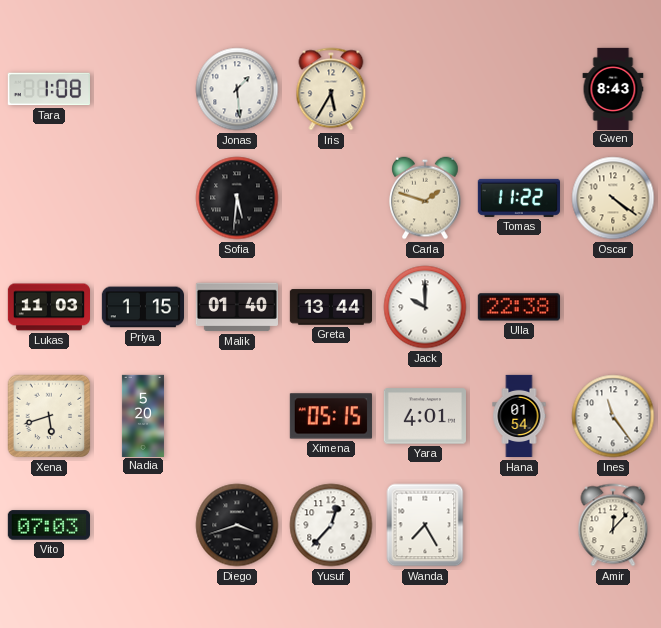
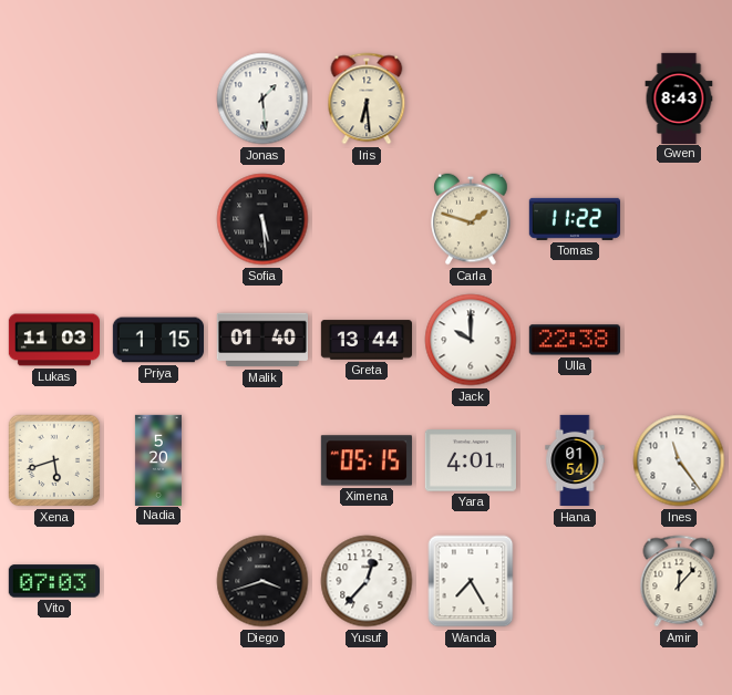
Tara: 1:08 -> none
Iris: 5:35 -> 6:29
Sofia: 5:31 -> 5:29
Oscar: 4:21 -> none
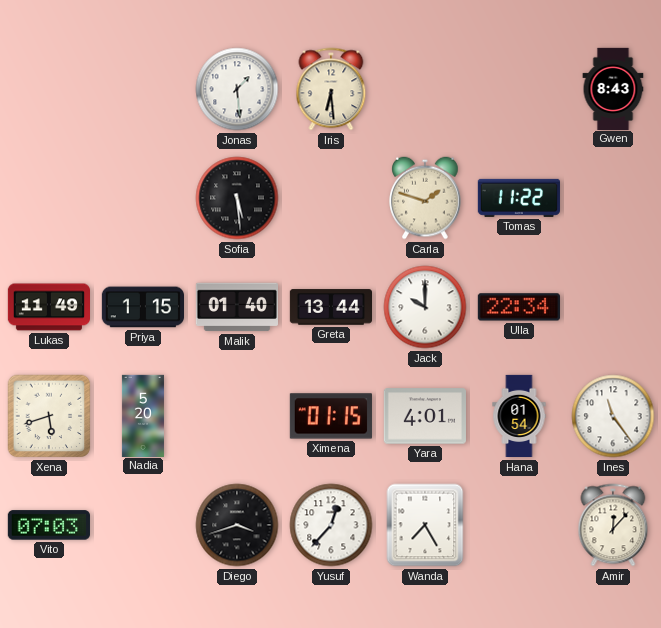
Lukas: 11:03 -> 11:49
Ulla: 22:38 -> 22:34
Ximena: 05:15 -> 01:15
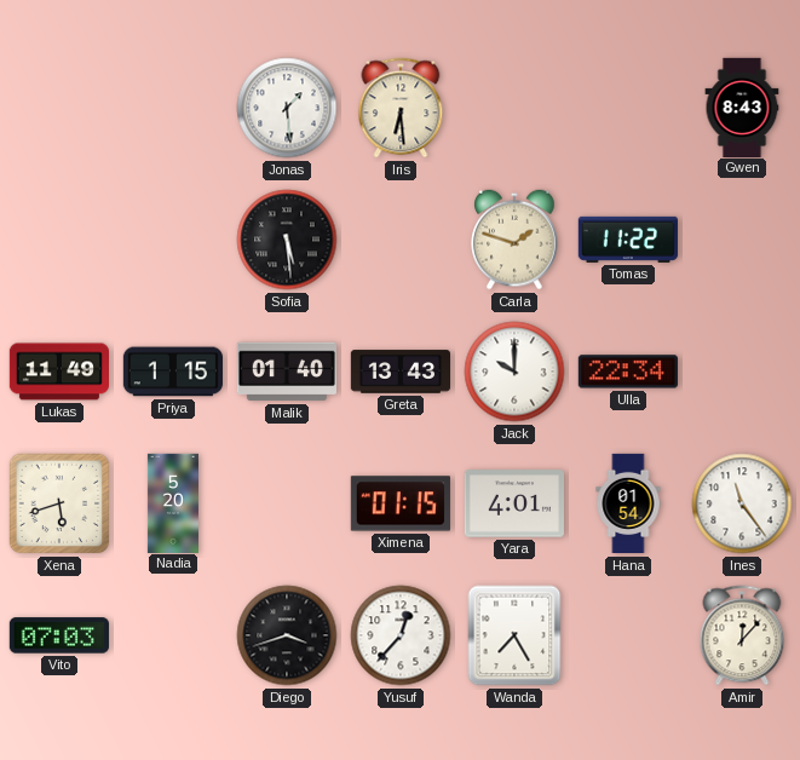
Greta: 13:44 -> 13:43
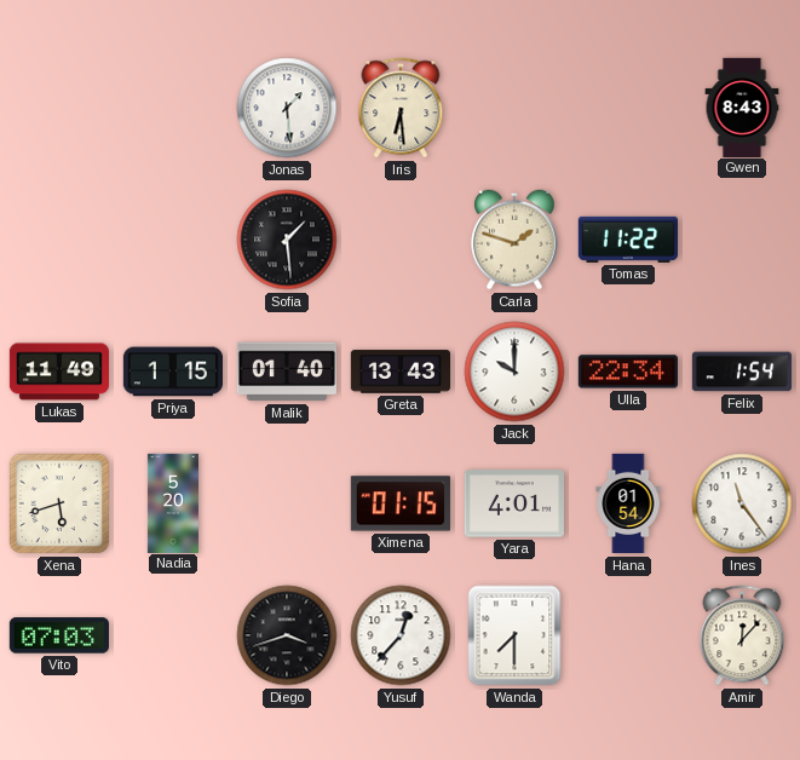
Sofia: 5:29 -> 1:29
Felix: none -> 1:54
Wanda: 7:25 -> 7:30
